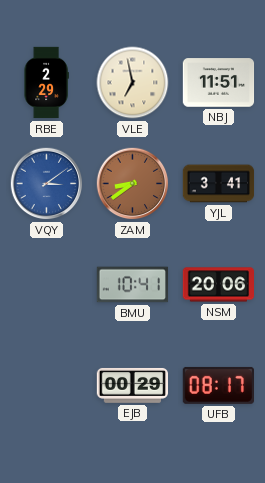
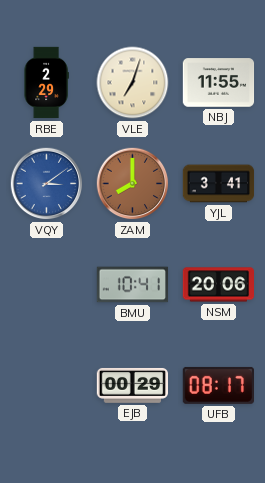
VLE: 6:58 -> 7:03
NBJ: 11:51 -> 11:55
ZAM: 8:39 -> 8:00
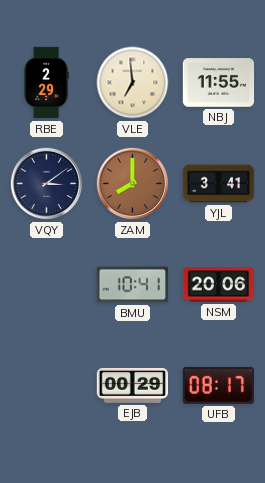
VLE: 7:03 -> 6:59
VQY dial: blue -> navy
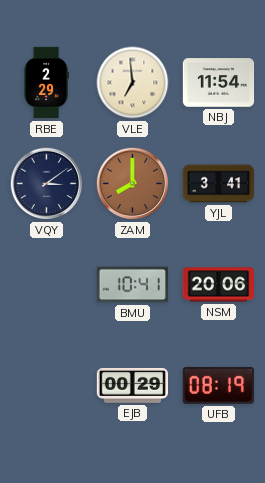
NBJ: 11:55 -> 11:54
UFB: 08:17 -> 08:19
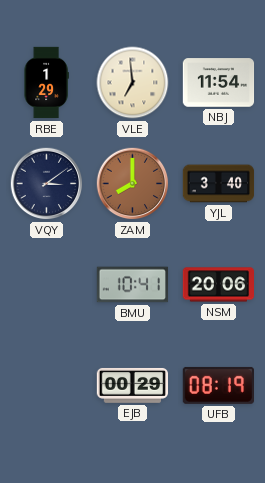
RBE: 2:29 -> 1:29
YJL: 3:41 -> 3:40
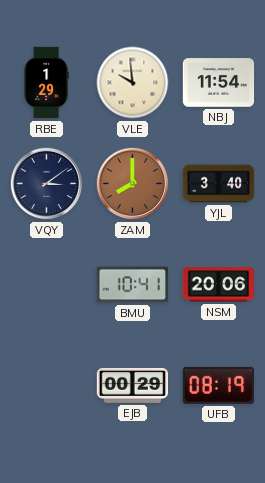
VLE: 6:59 -> 9:59
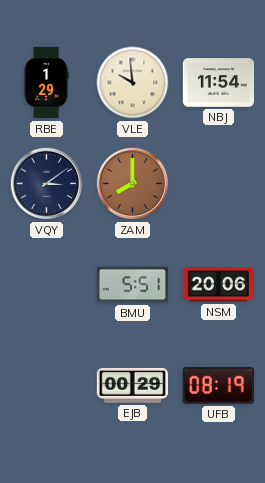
YJL: 3:40 -> none
BMU: 10:41 -> 5:51
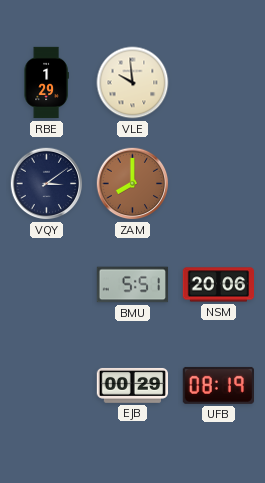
NBJ: 11:54 -> none
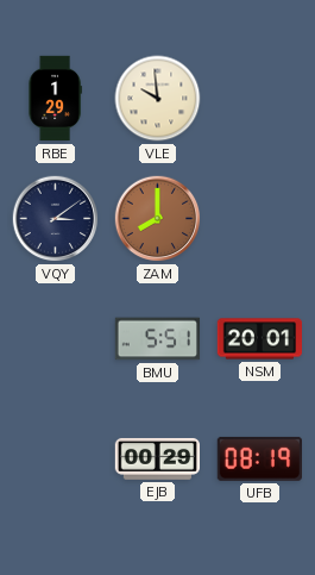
NSM: 20:06 -> 20:01
